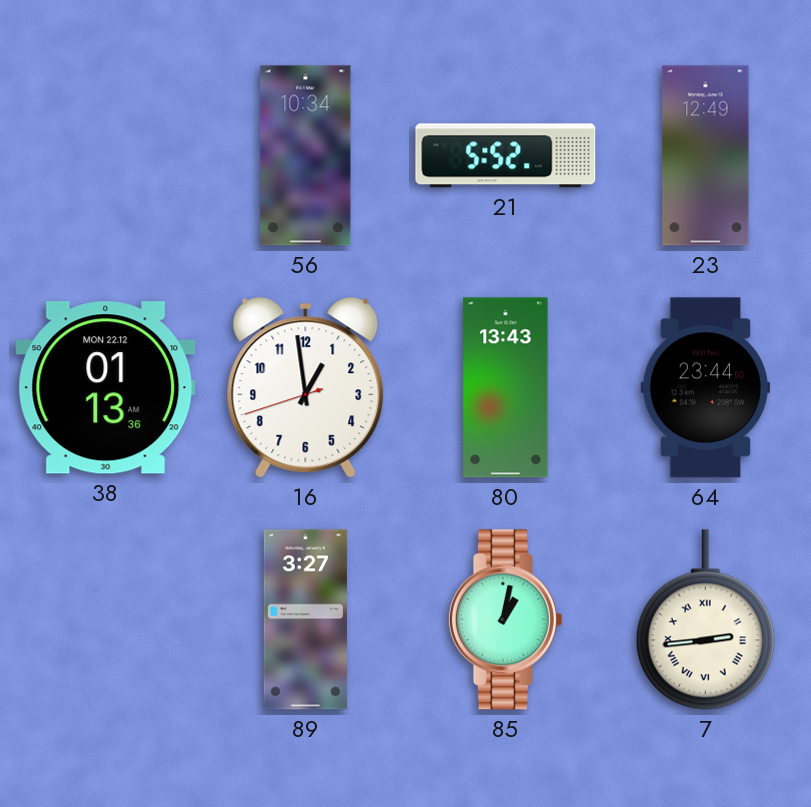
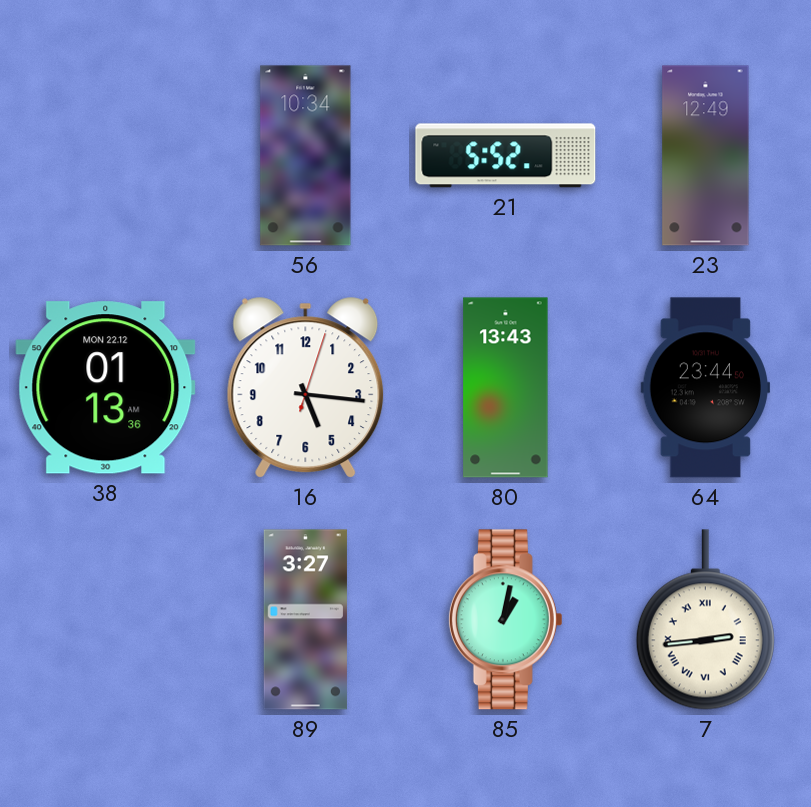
16: 12:58 -> 5:16
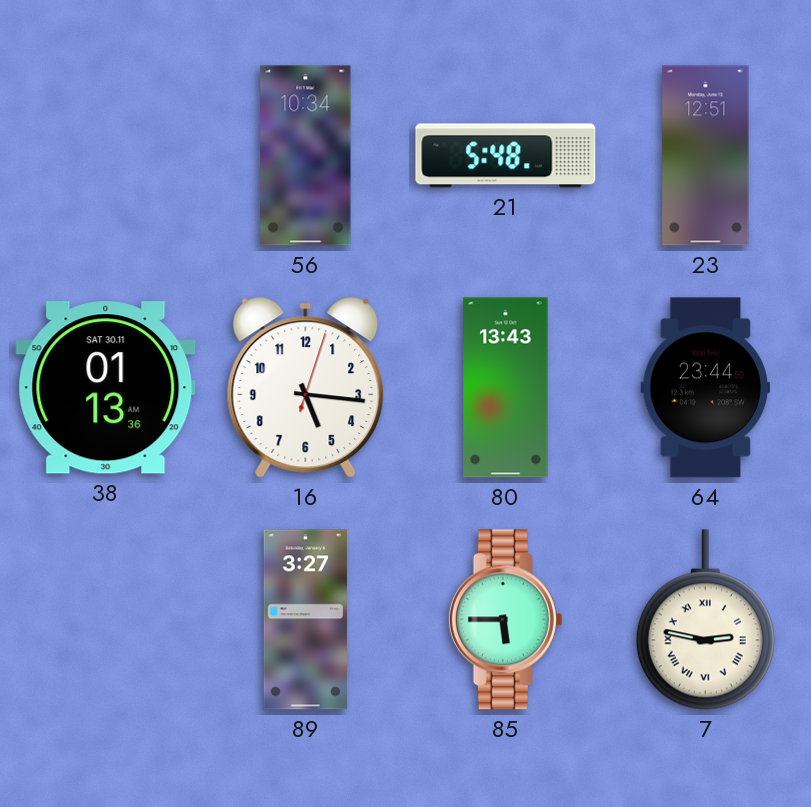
21: 5:52 -> 5:48
23: 12:49 -> 12:51
38 date: MON 22.12 -> SAT 30.11
85: 1:02 -> 5:45
7: 2:44 -> 2:47
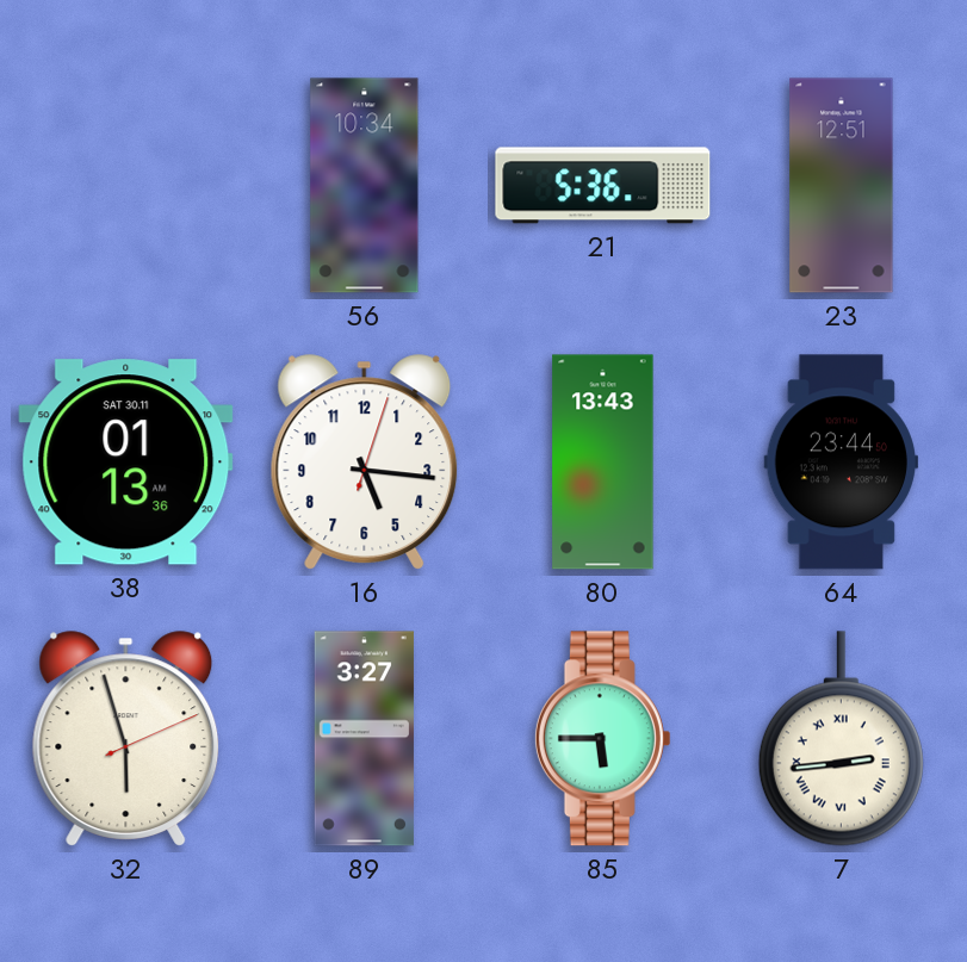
21: 5:48 -> 5:36
32: none -> 5:57
7: 2:47 -> 2:44
